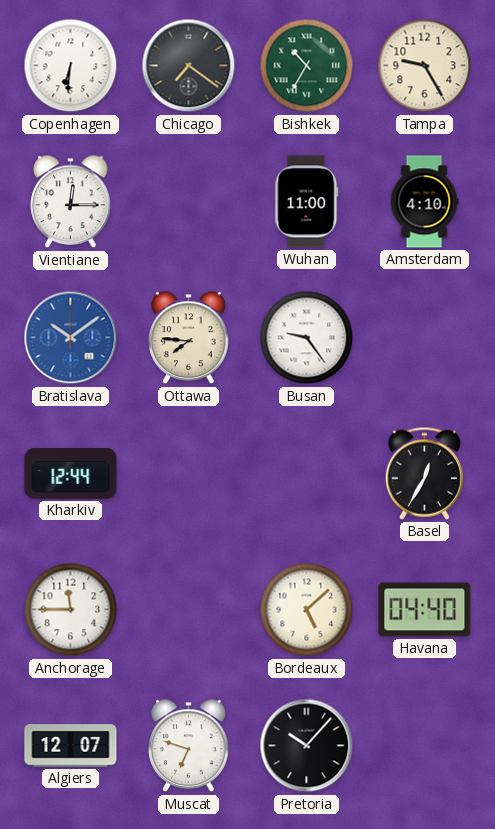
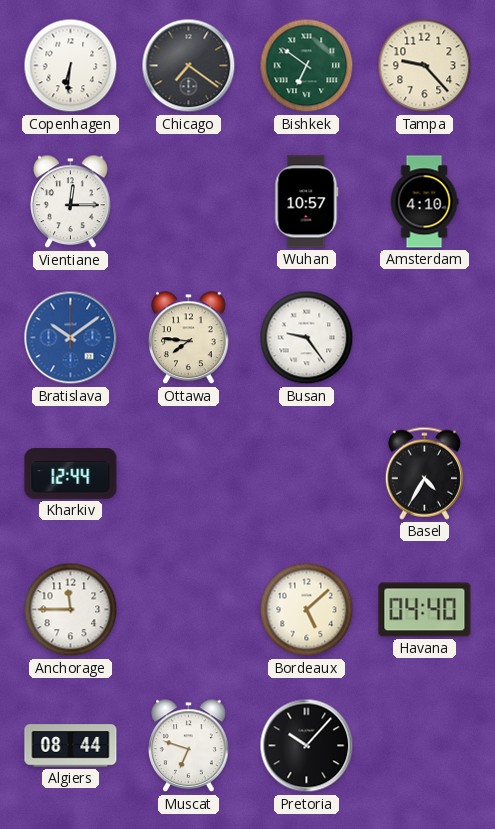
Bishkek: 10:35 -> 6:51
Tampa: 9:25 -> 9:23
Wuhan: 11:00 -> 10:57
Basel: 12:35 -> 4:35
Algiers: 12:07 -> 08:44
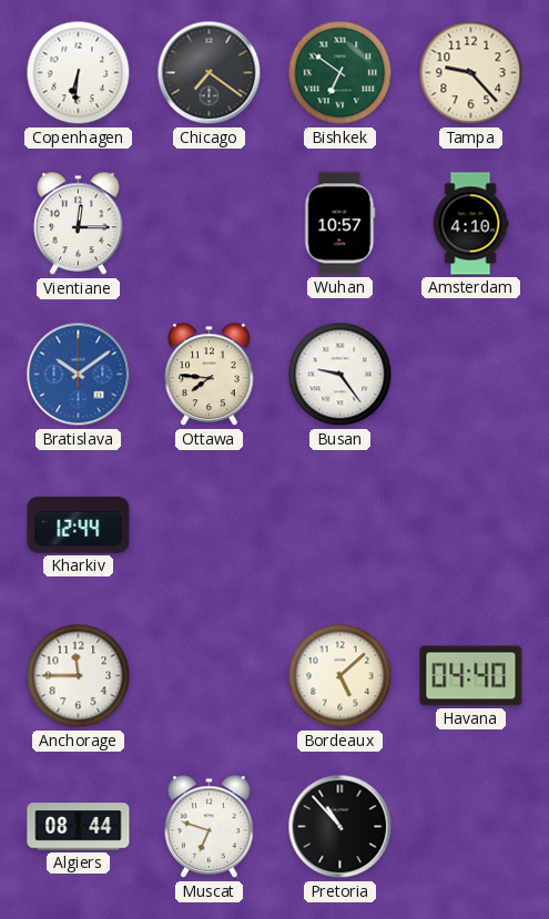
Basel: 4:35 -> none
Pretoria: 10:07 -> 10:53
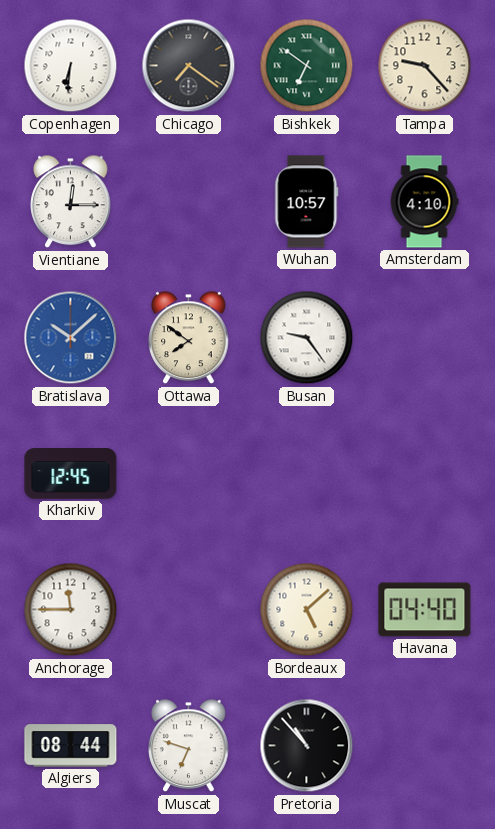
Bratislava: 10:09 -> 10:08
Ottawa: 7:46 -> 7:51
Kharkiv: 12:44 -> 12:45
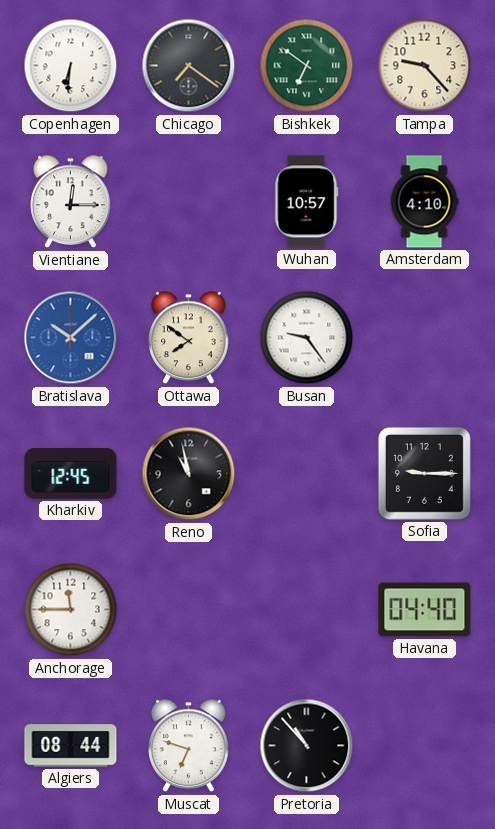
Reno: none -> 10:58
Sofia: none -> 9:15
Bordeaux: 5:08 -> none
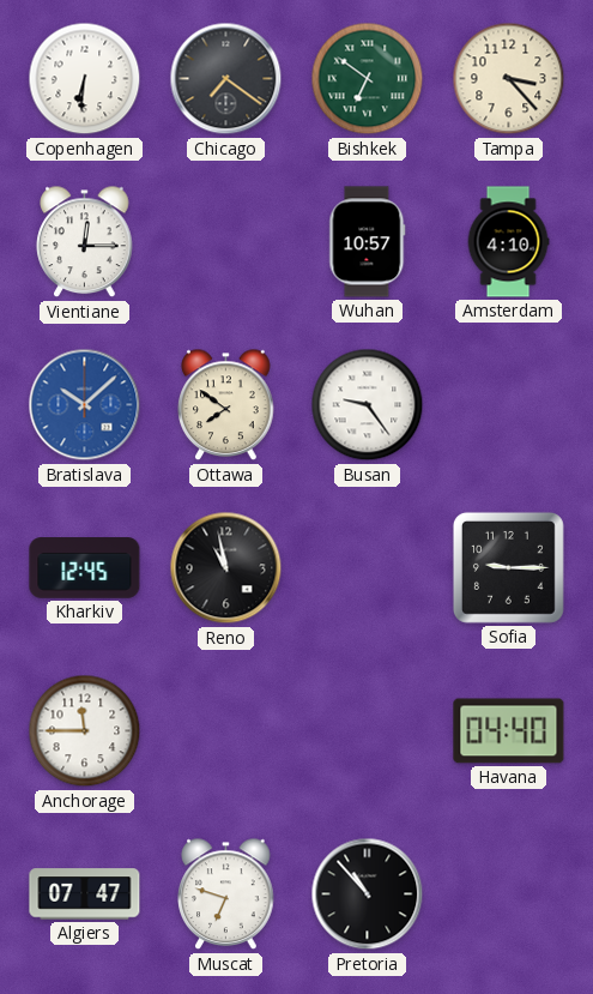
Tampa: 9:23 -> 3:23
Algiers: 08:44 -> 07:47
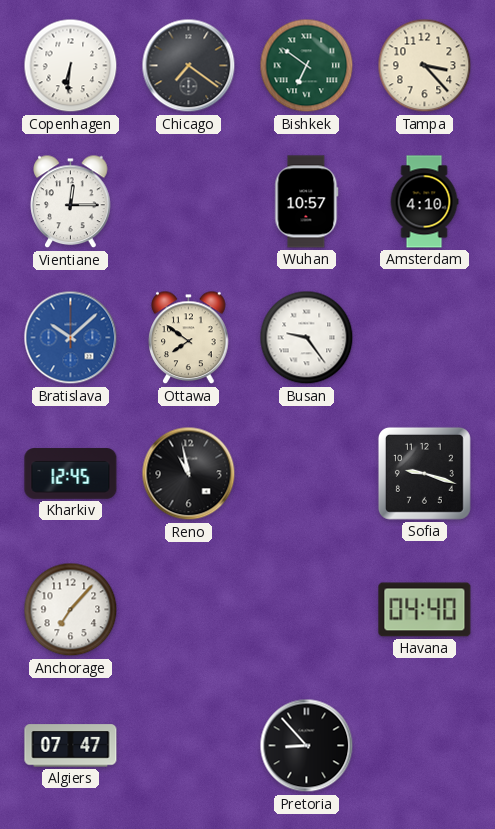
Sofia: 9:15 -> 9:18
Anchorage: 11:45 -> 7:07
Muscat: 6:48 -> none
Pretoria: 10:53 -> 8:53
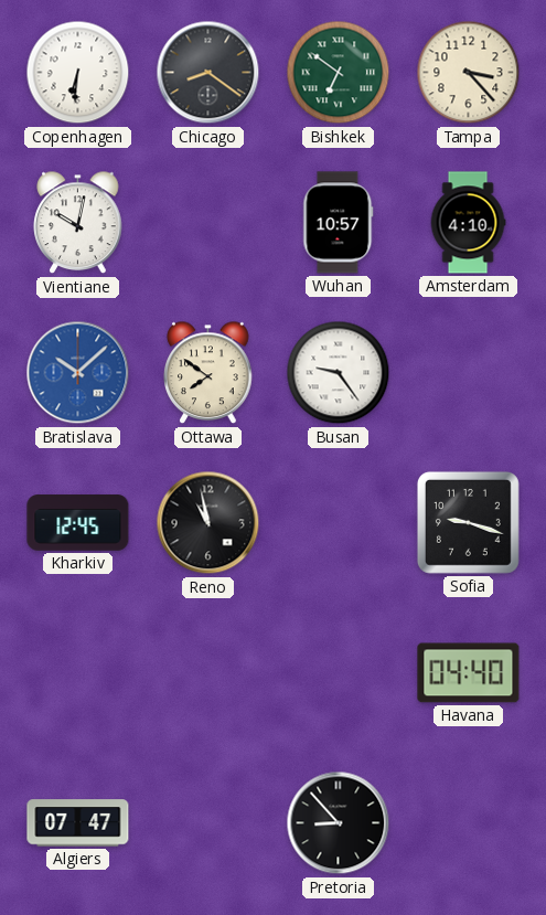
Chicago: 7:21 -> 8:21
Vientiane: 12:15 -> 10:02
Anchorage: 7:07 -> none
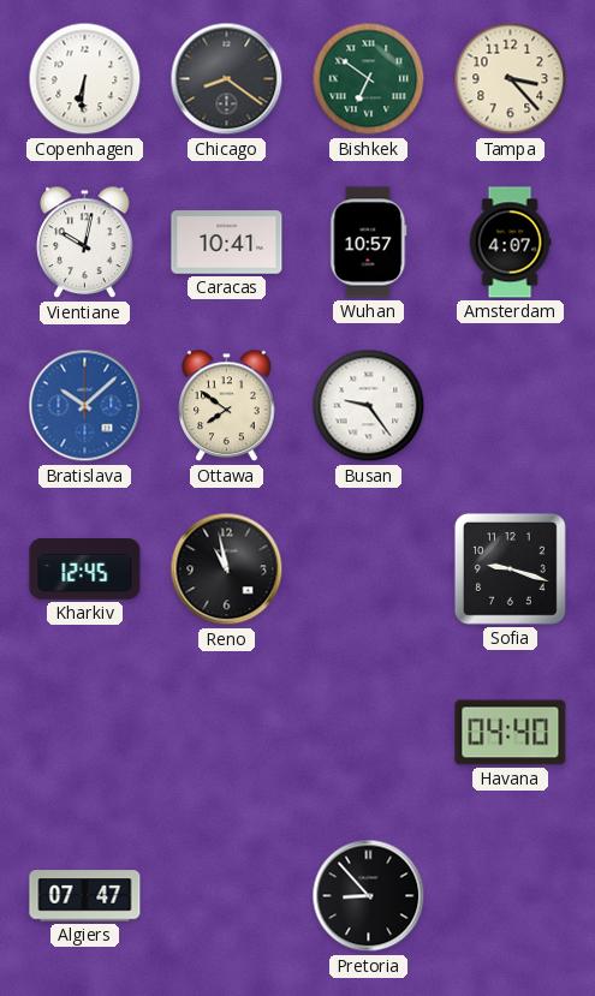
Caracas: none -> 10:41
Amsterdam: 4:10 -> 4:07
